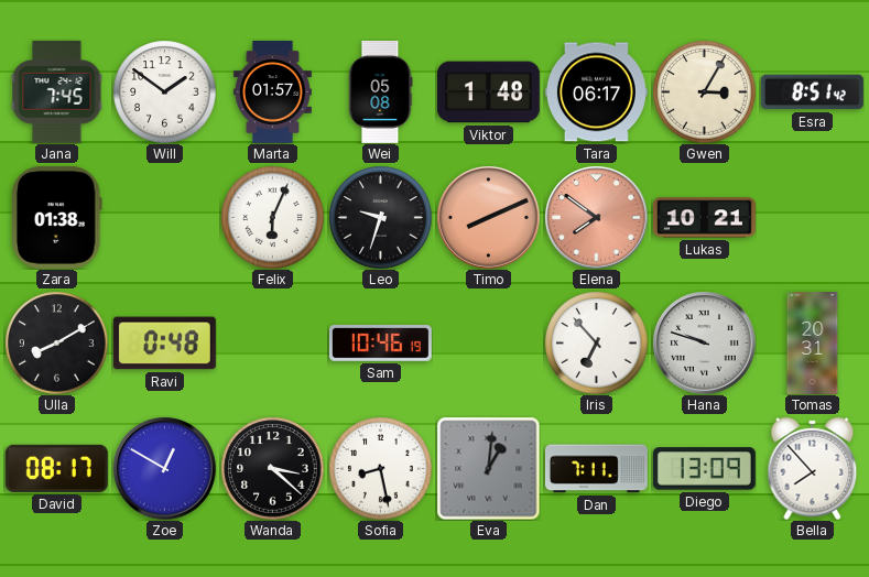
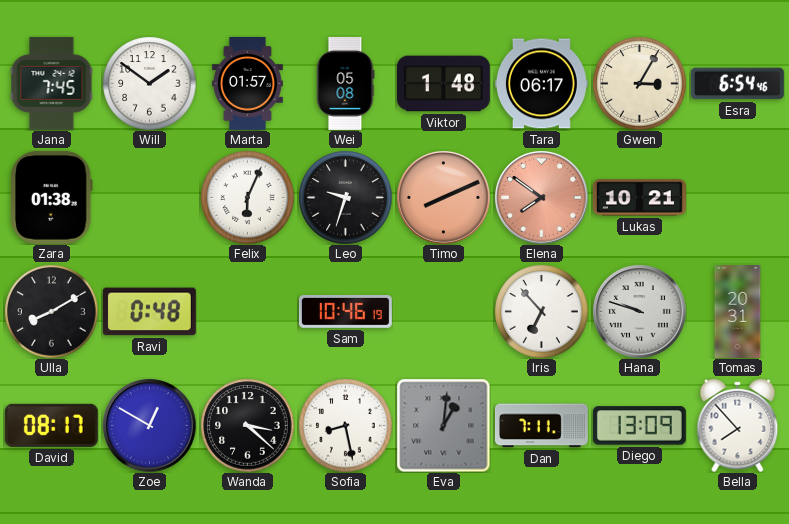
Esra: 8:51 -> 6:54
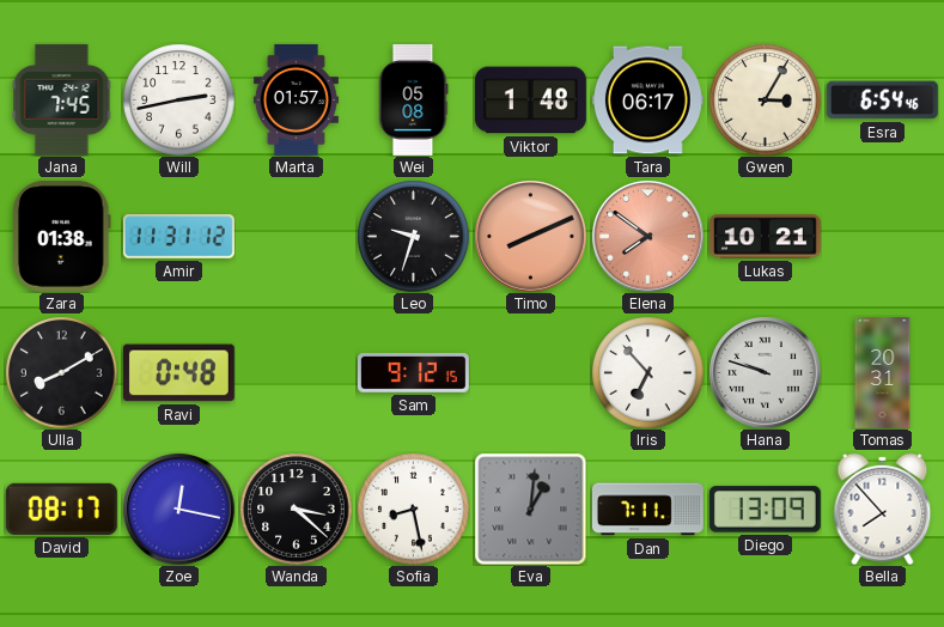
Will: 1:51 -> 2:43
Amir: none -> 11:31
Felix: 6:04 -> none
Sam: 10:46 -> 9:12
Zoe: 12:50 -> 12:17
